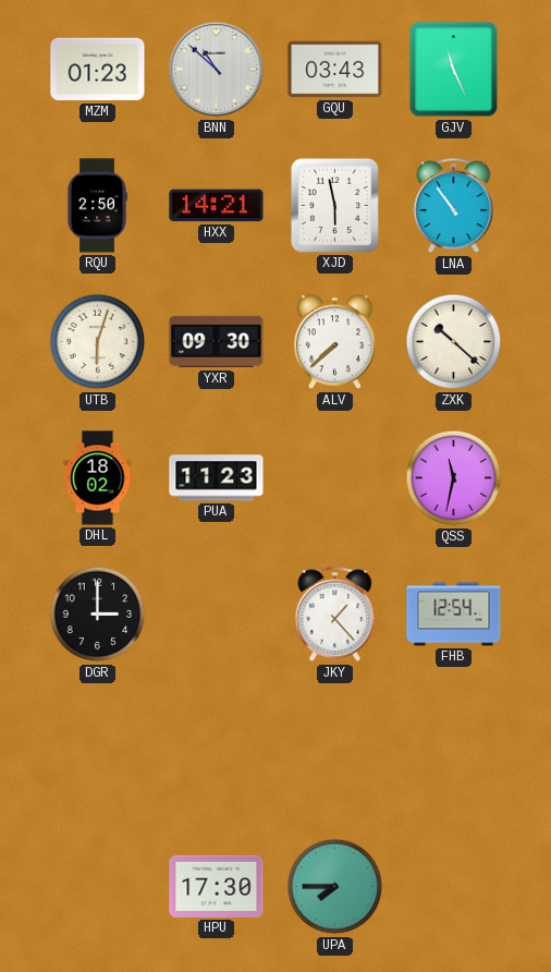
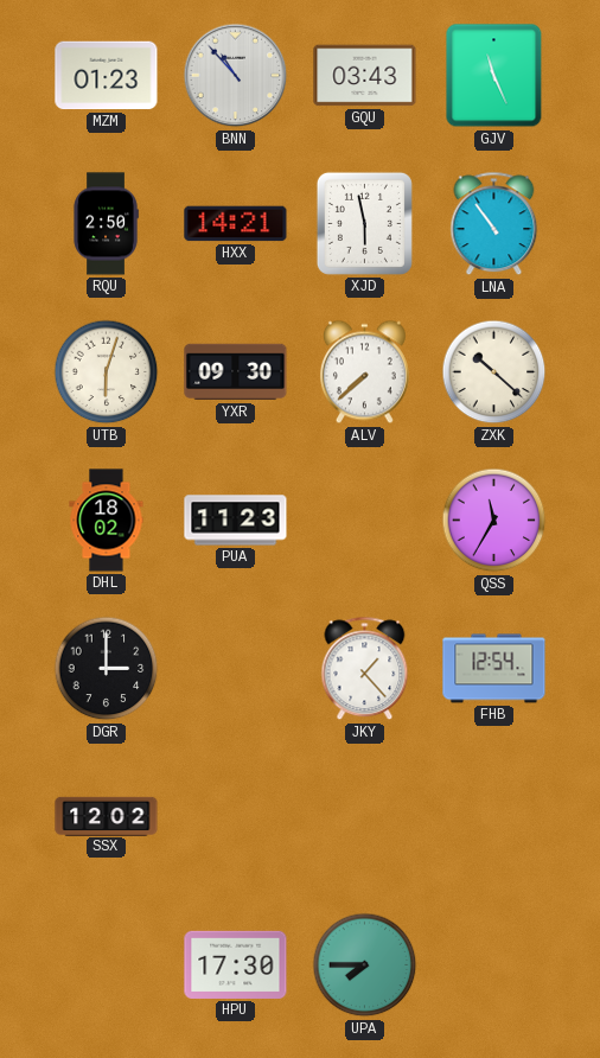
BNN: 10:52 -> 10:53
QSS: 11:32 -> 11:35
SSX: none -> 12:02
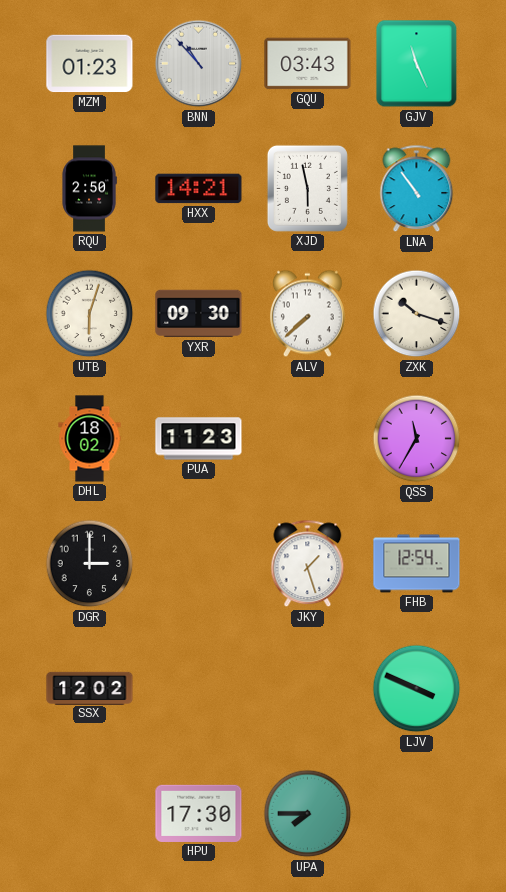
ZXK: 10:22 -> 10:18
JKY: 1:23 -> 1:27
LJV: none -> 3:49
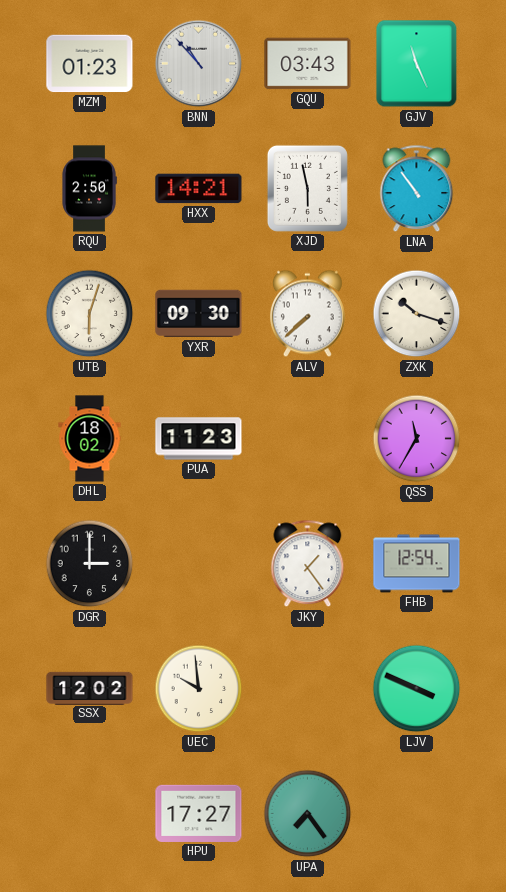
JKY: 1:27 -> 1:24
UEC: none -> 9:59
HPU: 17:30 -> 17:27
UPA: 7:45 -> 7:24
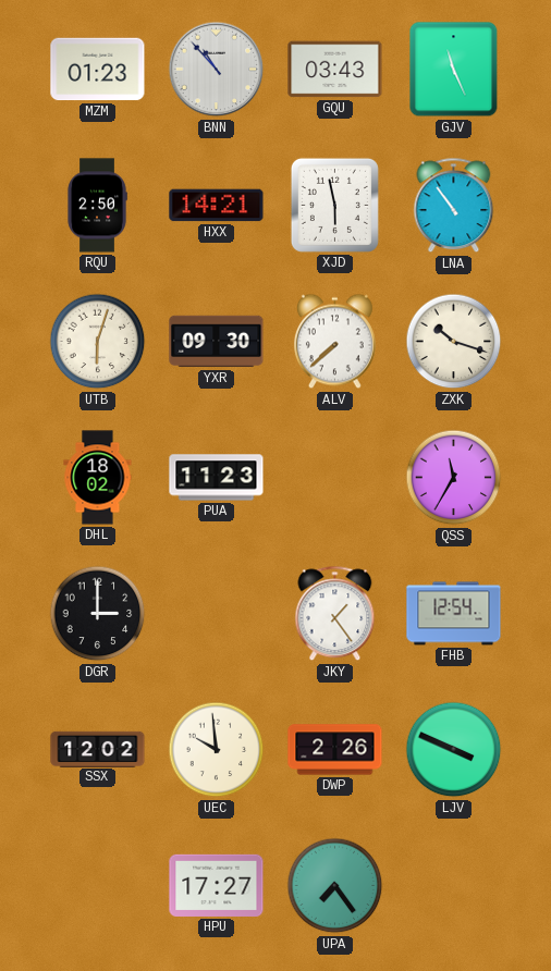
DWP: none -> 2:26
